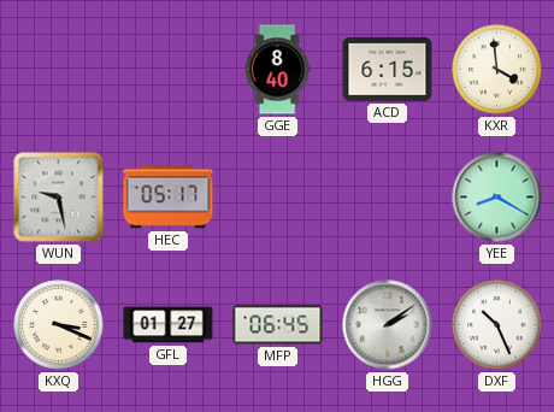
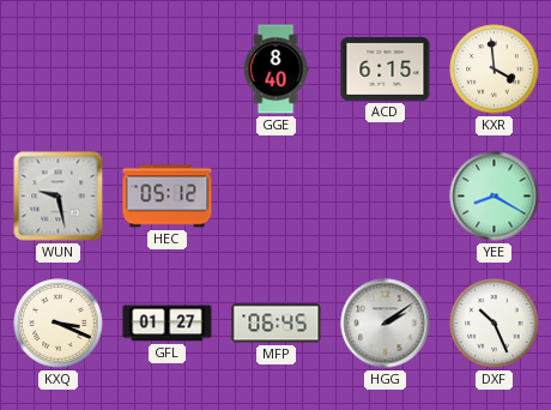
HEC: 05:17 -> 05:12
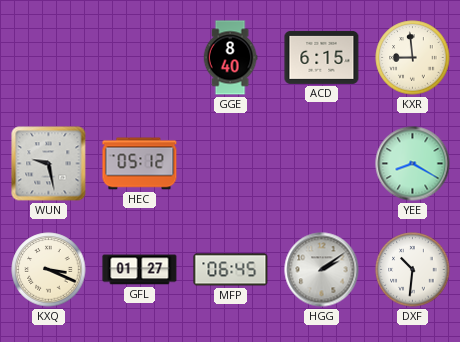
KXR: 3:59 -> 8:59
DXF: 10:26 -> 10:31
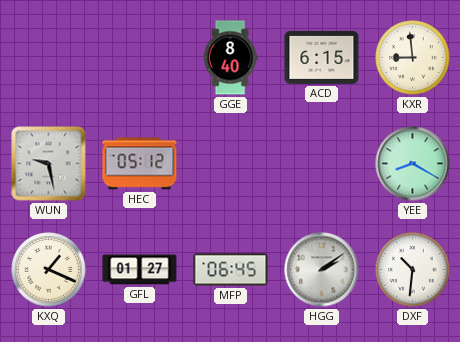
KXQ: 3:19 -> 1:19
